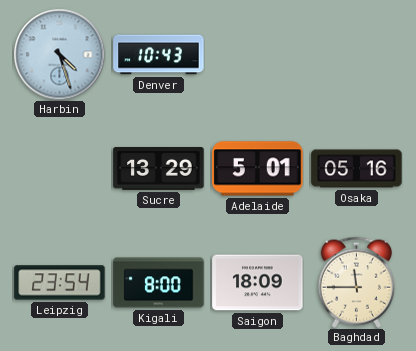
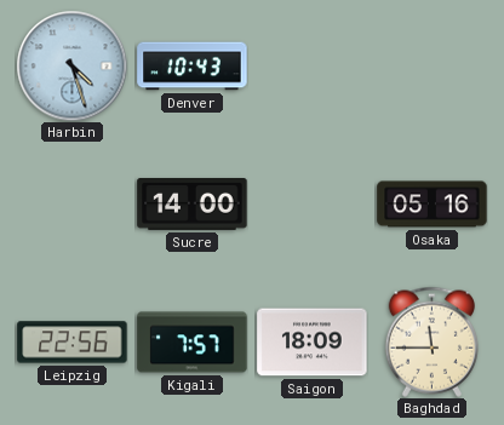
Sucre: 13:29 -> 14:00
Adelaide: 5:01 -> none
Leipzig: 23:54 -> 22:56
Kigali: 8:00 -> 7:57
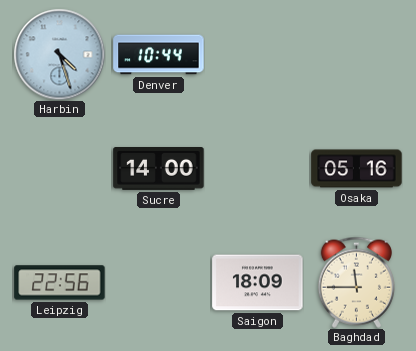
Denver: 10:43 -> 10:44
Kigali: 7:57 -> none
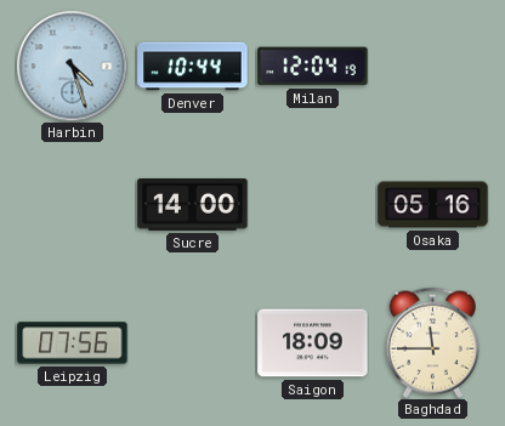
Milan: none -> 12:04
Leipzig: 22:56 -> 07:56
